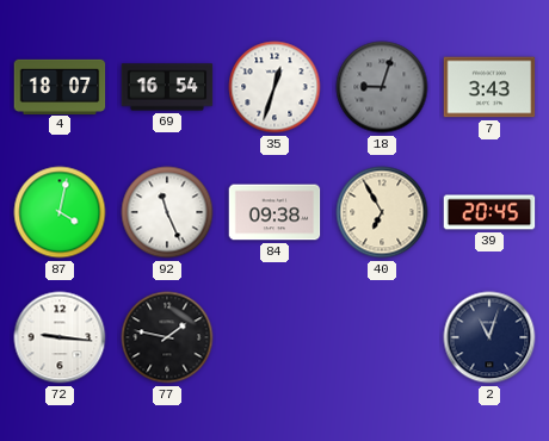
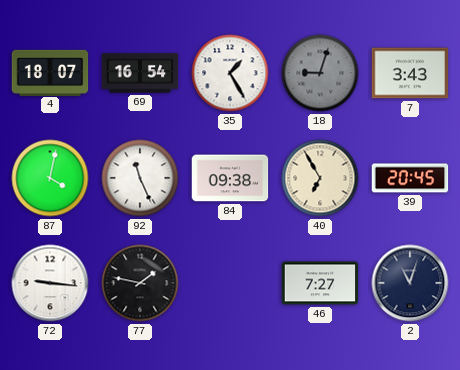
35: 12:33 -> 1:25
46: none -> 7:27
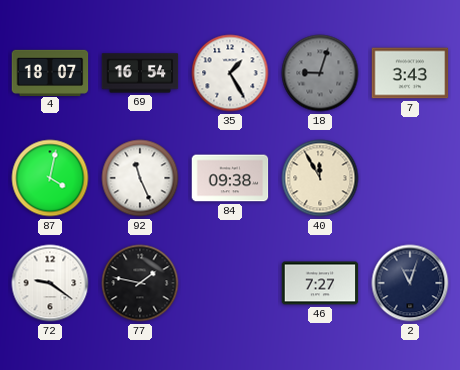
40: 6:55 -> 11:55
39: 20:45 -> none
72: 9:16 -> 9:21
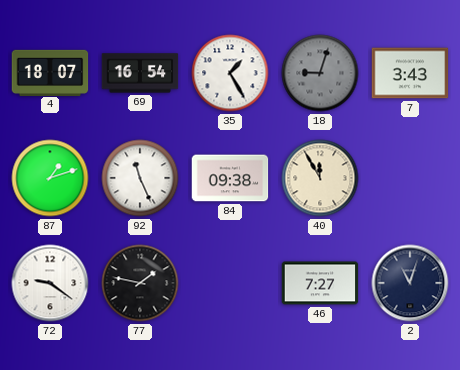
87: 4:02 -> 1:12
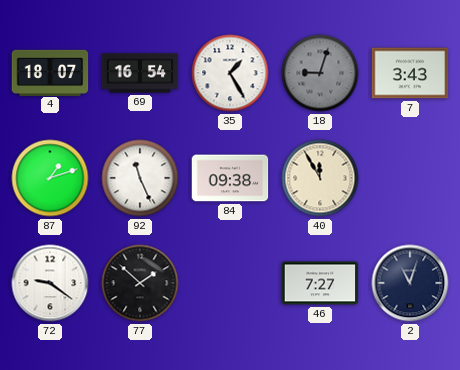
77: 1:47 -> 1:52
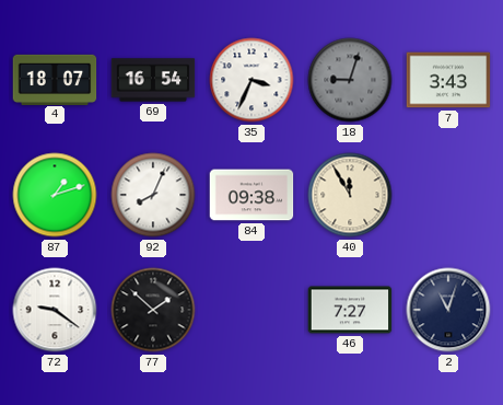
35: 1:25 -> 3:34
92: 11:26 -> 8:04
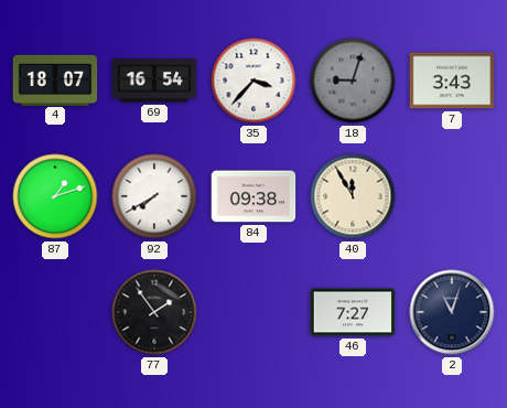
35: 3:34 -> 3:37
92: 8:04 -> 7:40
72: 9:21 -> none
77: 1:52 -> 1:54
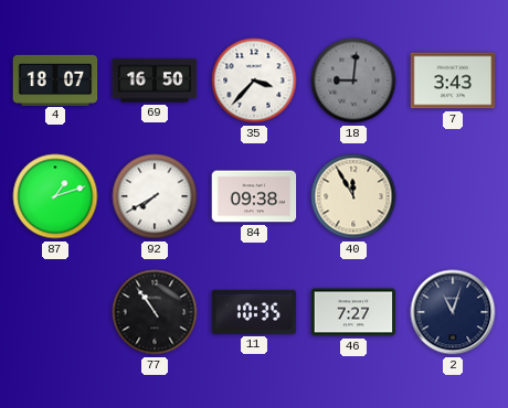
69: 16:54 -> 16:50
18: 9:03 -> 9:01
77: 1:54 -> 10:54
11: none -> 10:35
